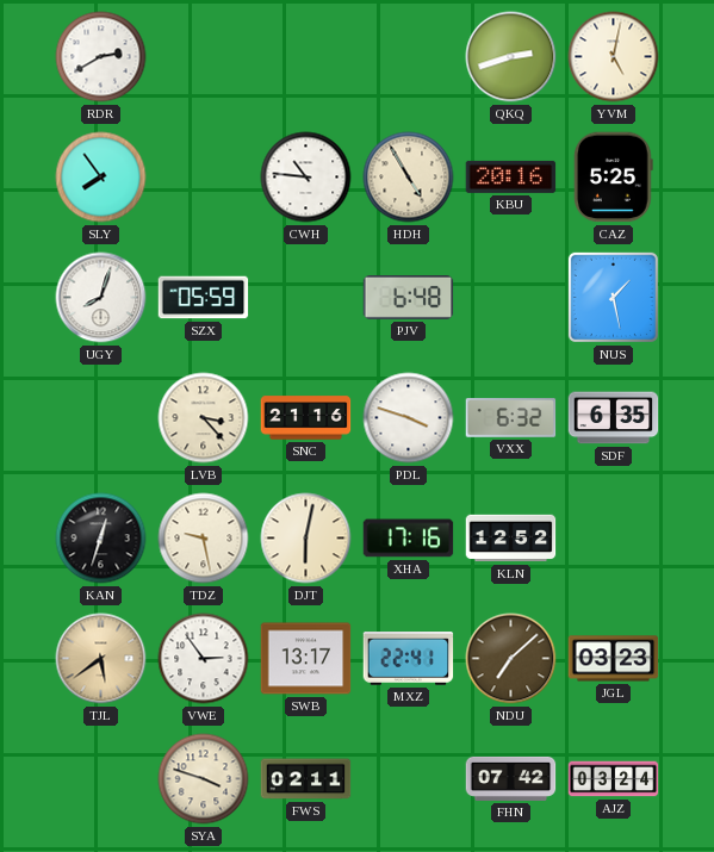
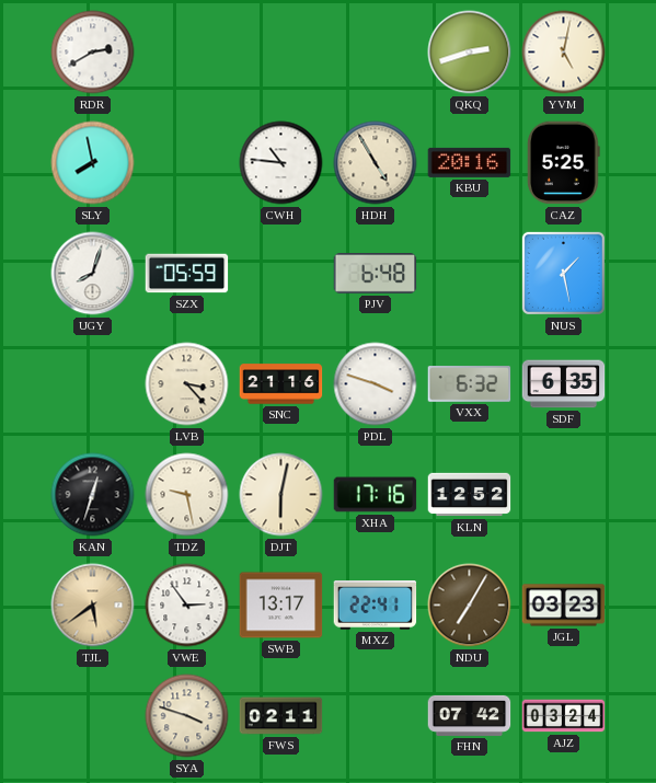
SLY: 7:54 -> 7:58
NDU: 7:08 -> 7:05
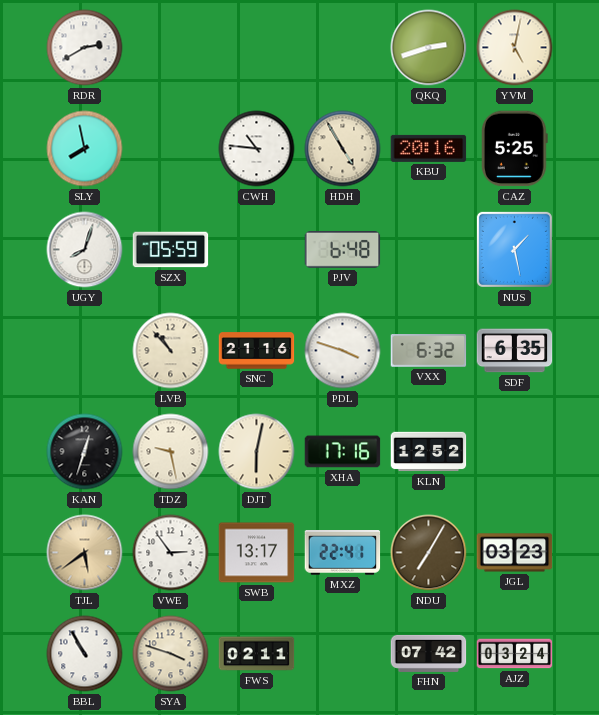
LVB: 3:23 -> 10:53
BBL: none -> 10:55
